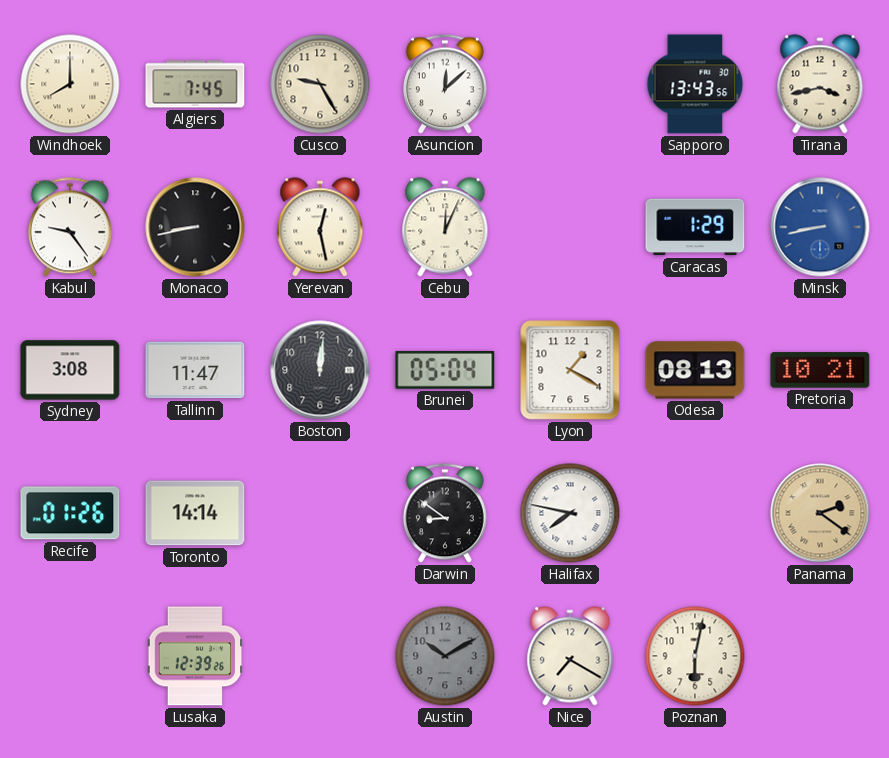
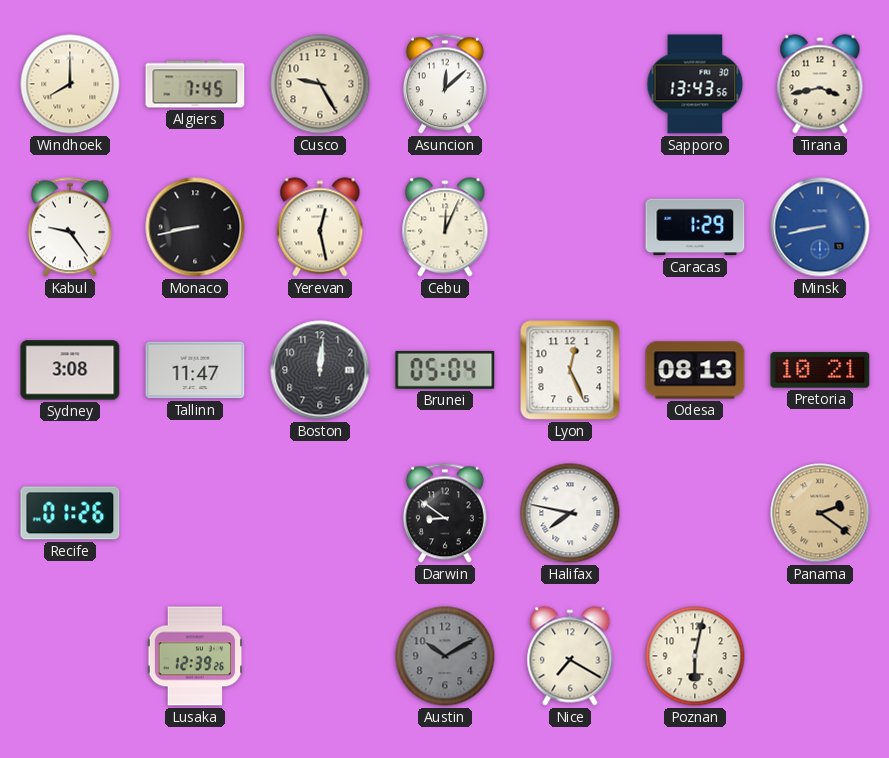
Lyon: 1:20 -> 12:26
Toronto: 14:14 -> none
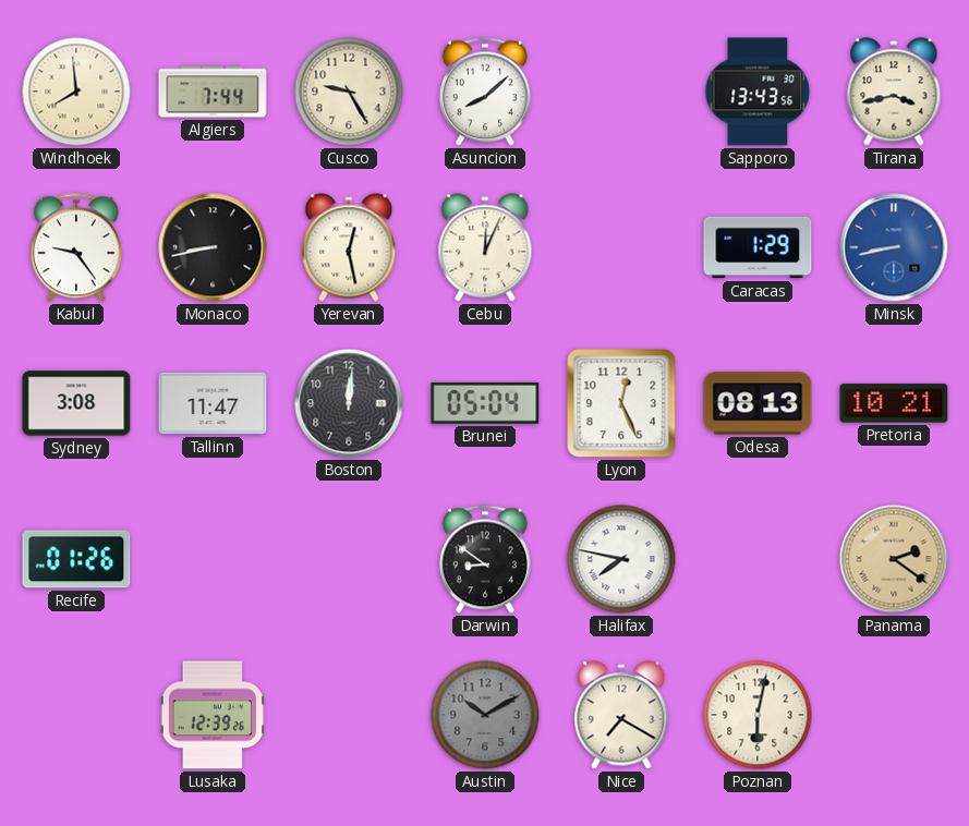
Windhoek: 8:00 -> 7:59
Algiers: 7:45 -> 7:44
Asuncion: 12:08 -> 8:08
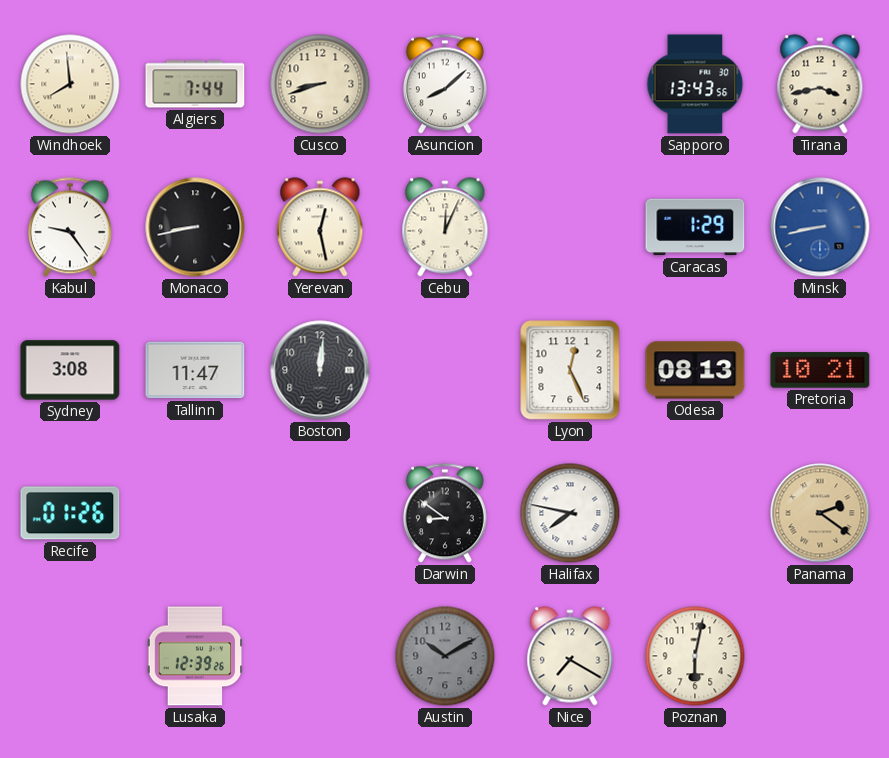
Cusco: 9:25 -> 8:42
Brunei: 05:04 -> none
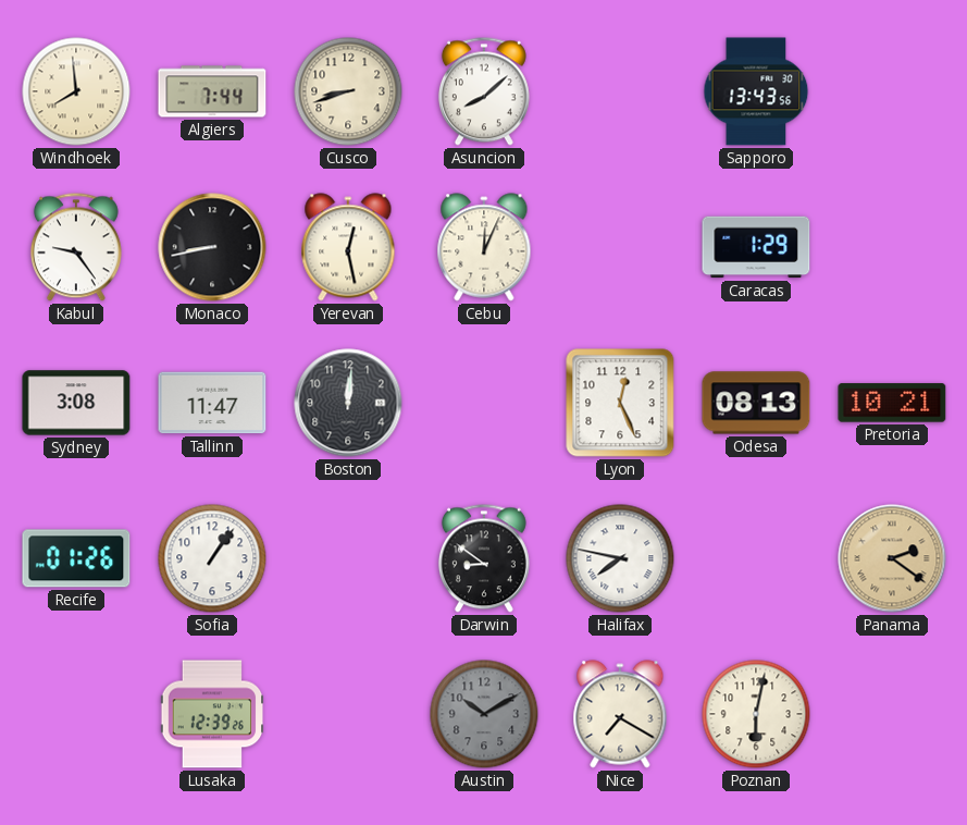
Tirana: 3:43 -> none
Minsk: 8:43 -> none
Sofia: none -> 1:06
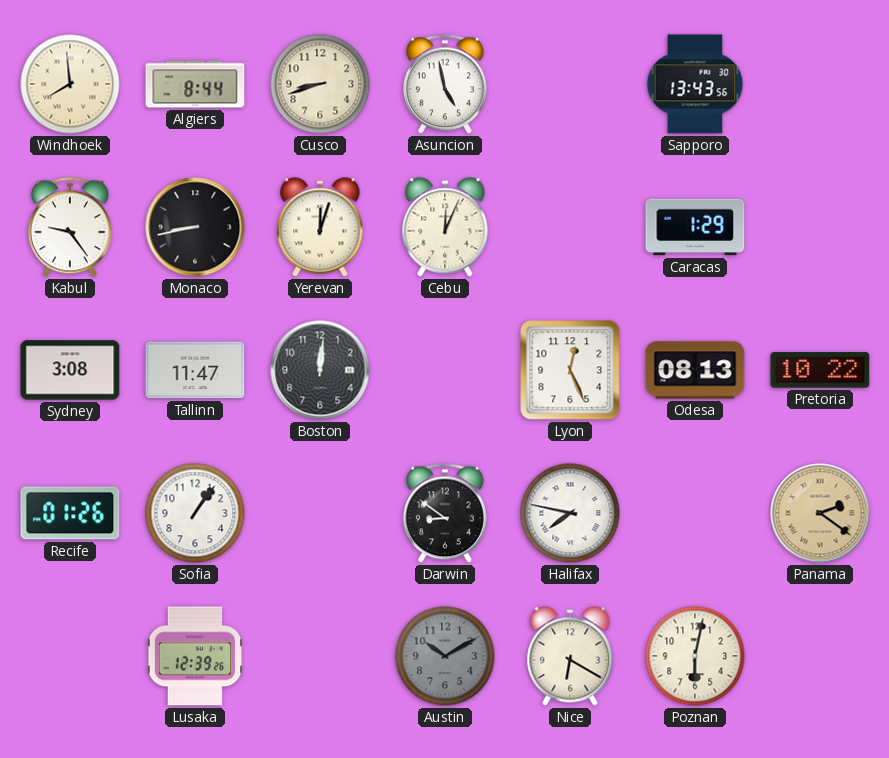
Algiers: 7:44 -> 8:44
Asuncion: 8:08 -> 4:58
Yerevan: 12:28 -> 12:03
Pretoria: 10:21 -> 10:22
Nice: 7:20 -> 6:20
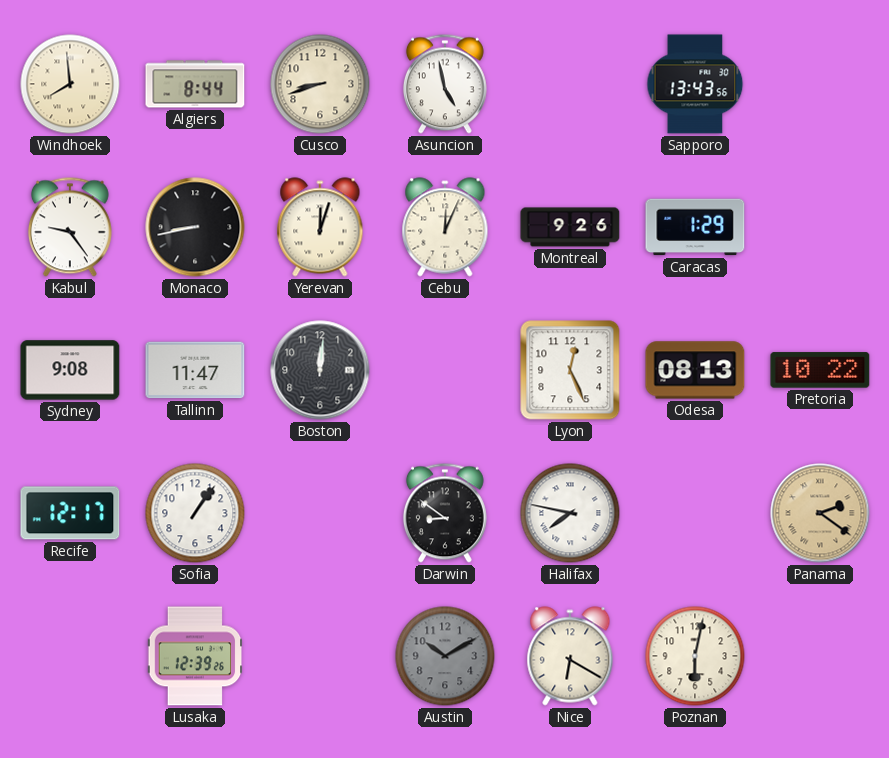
Montreal: none -> 9:26
Sydney: 3:08 -> 9:08
Recife: 01:26 -> 12:17
